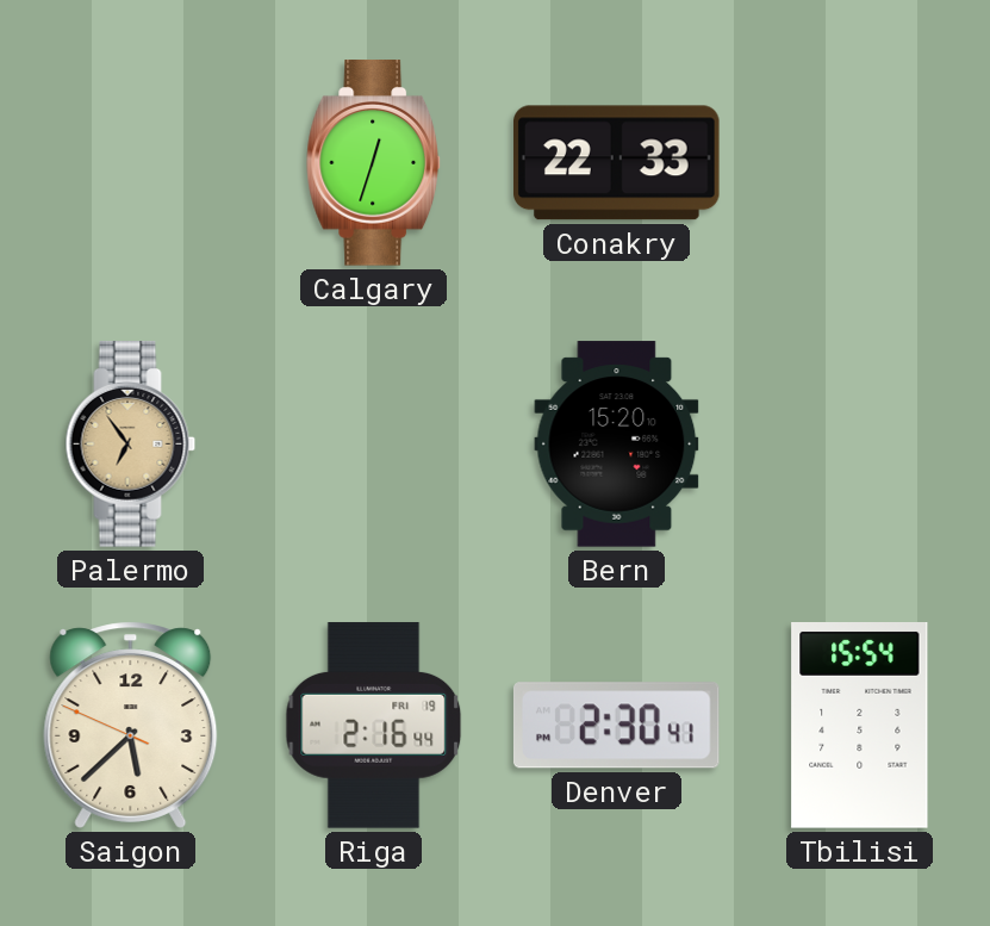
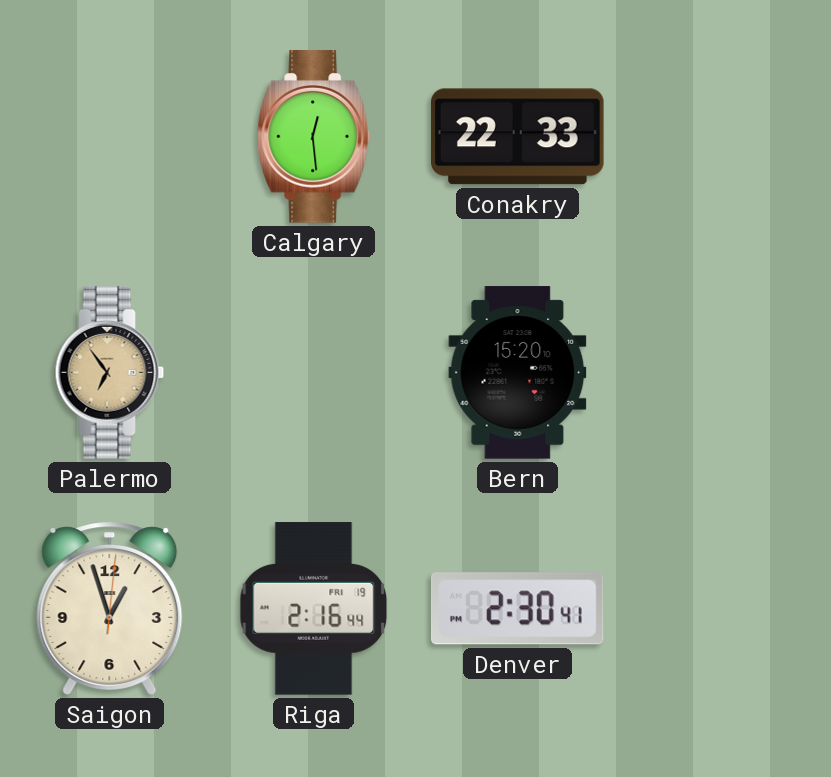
Calgary: 12:33 -> 12:29
Saigon: 5:37 -> 12:57
Tbilisi: 15:54 -> none
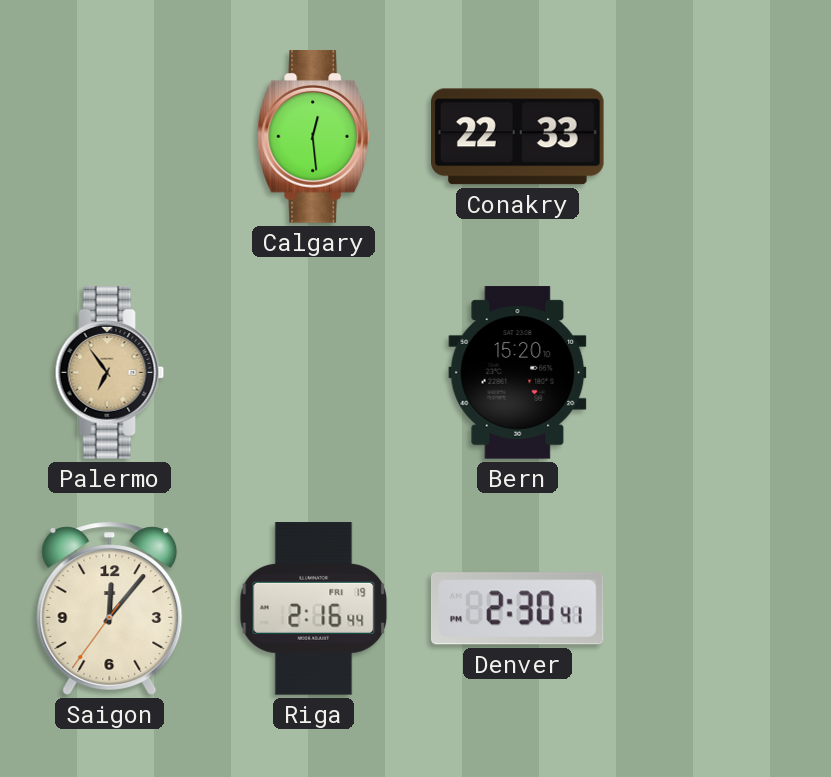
Saigon: 12:57 -> 12:06
